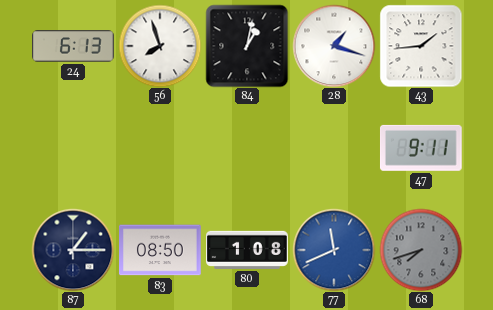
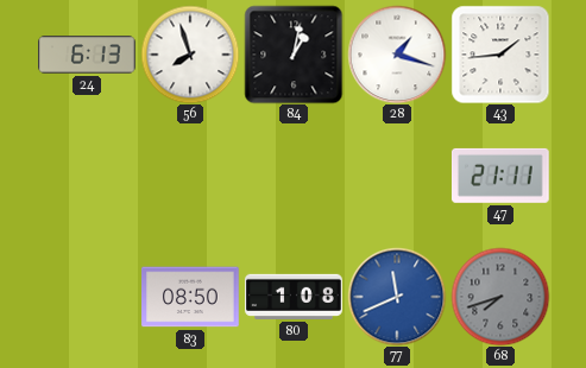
47: 9:11 -> 21:11
87: 1:15 -> none
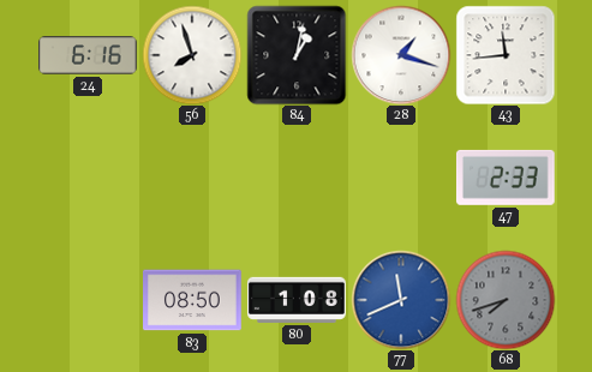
24: 6:13 -> 6:16
43: 1:44 -> 11:44
47: 21:11 -> 2:33
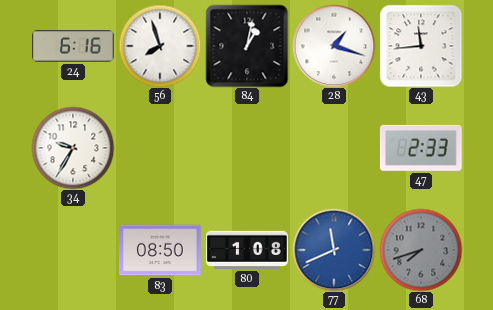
34: none -> 9:35
